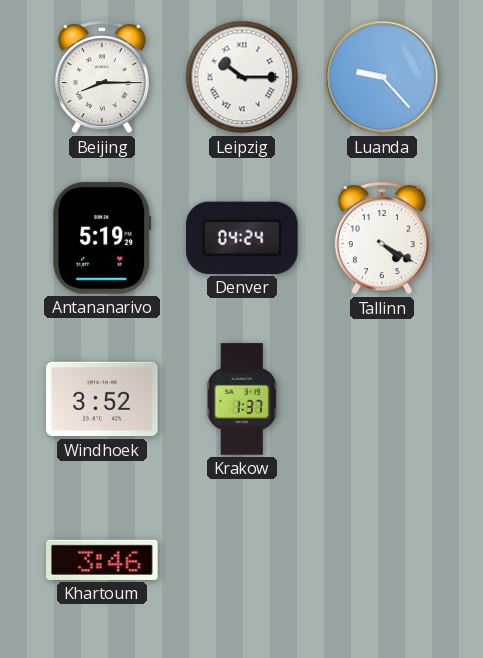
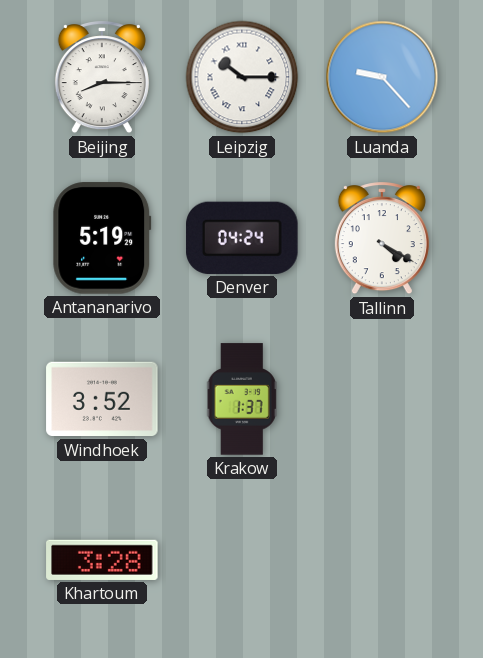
Khartoum: 3:46 -> 3:28
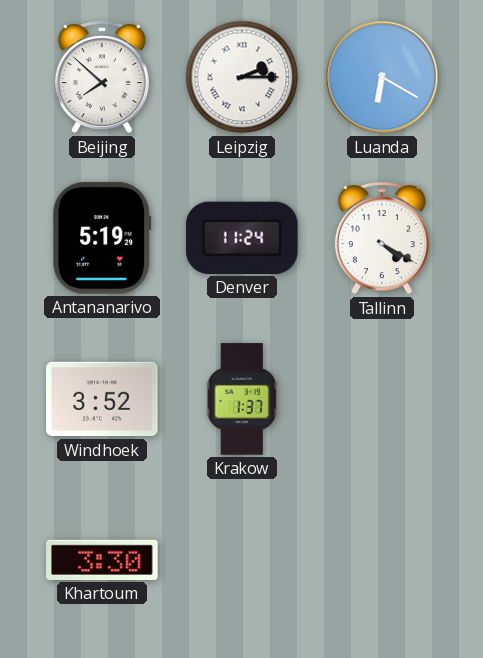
Beijing: 8:15 -> 7:52
Leipzig: 10:15 -> 2:15
Luanda: 9:23 -> 6:20
Denver: 04:24 -> 11:24
Khartoum: 3:28 -> 3:30
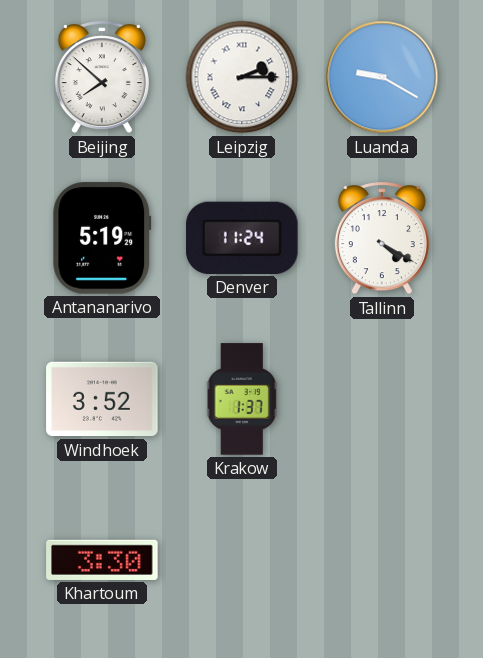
Luanda: 6:20 -> 9:20
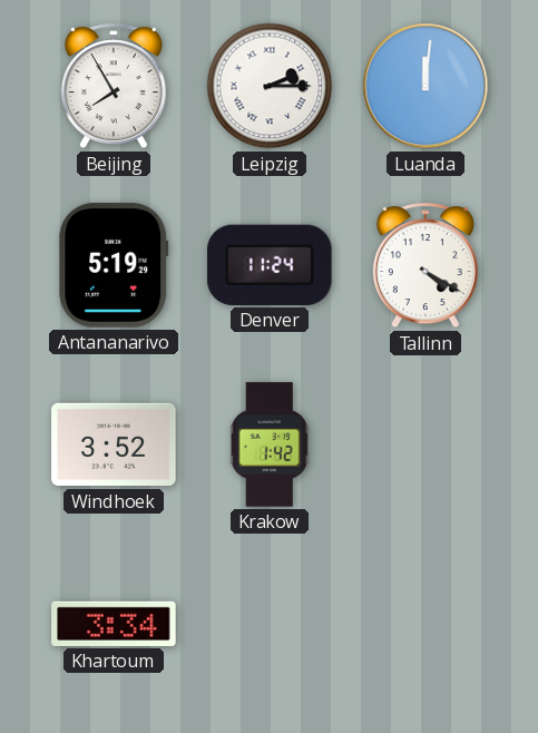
Beijing: 7:52 -> 7:55
Luanda: 9:20 -> 12:01
Krakow: 1:37 -> 1:42
Khartoum: 3:30 -> 3:34
